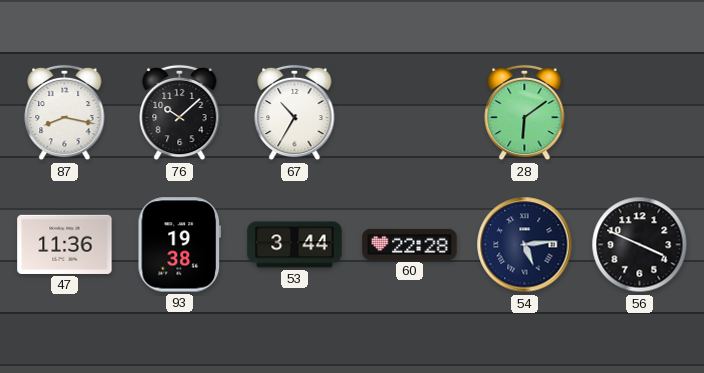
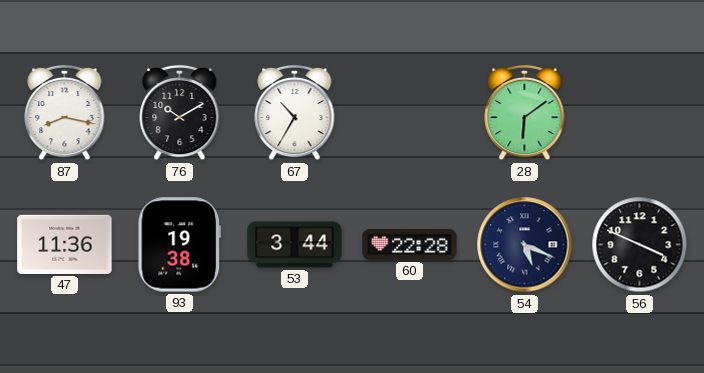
76: 10:08 -> 10:10
54: 5:14 -> 5:19
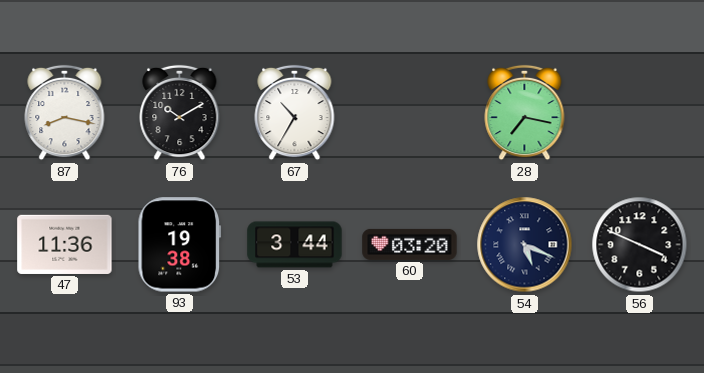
28: 6:09 -> 7:17
60: 22:28 -> 03:20
